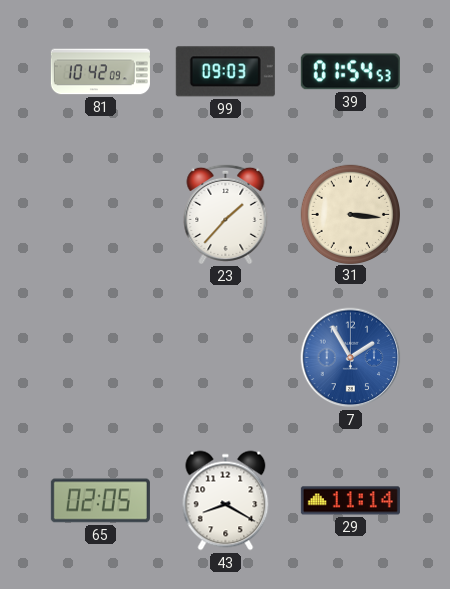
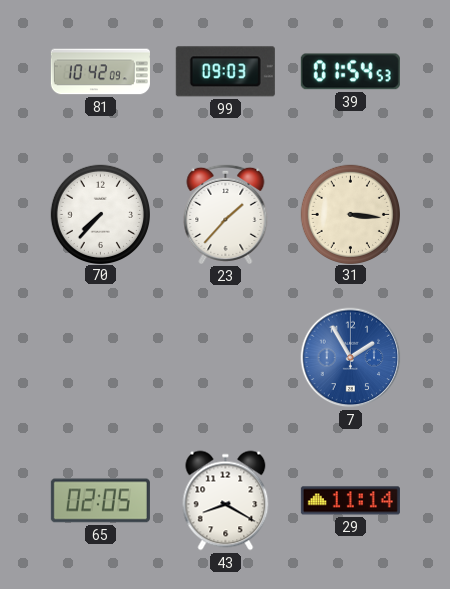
70: none -> 7:37
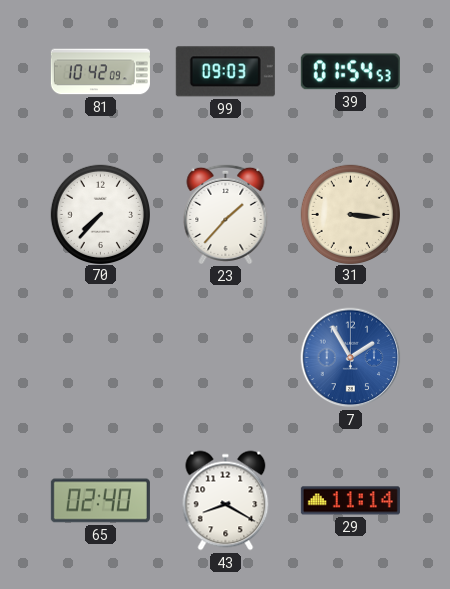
65: 02:05 -> 02:40
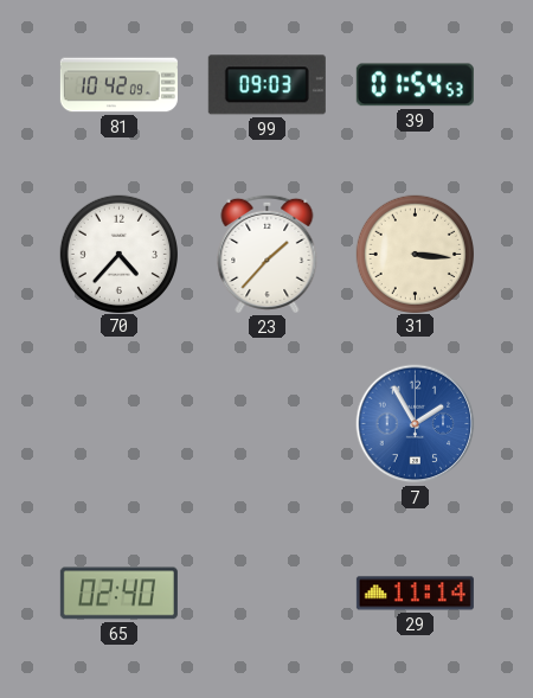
70: 7:37 -> 4:37
43: 8:20 -> none
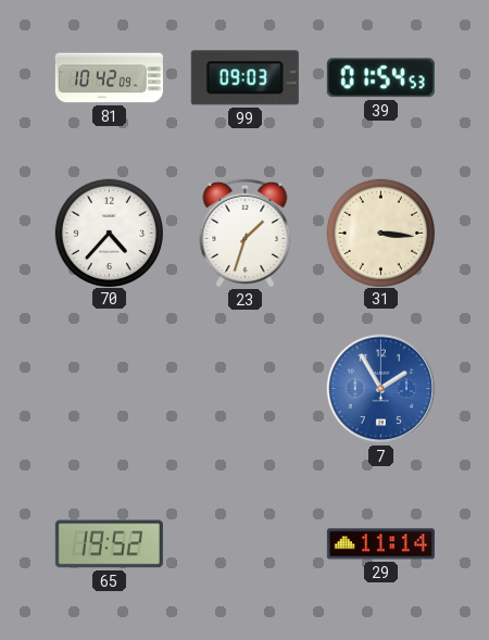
23: 1:37 -> 1:33
65: 02:40 -> 19:52
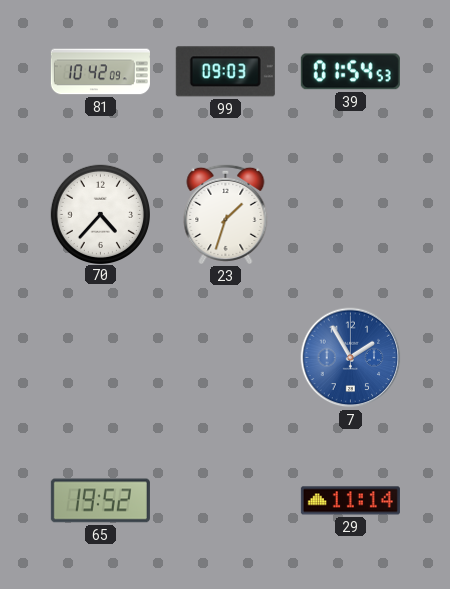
31: 3:16 -> none
